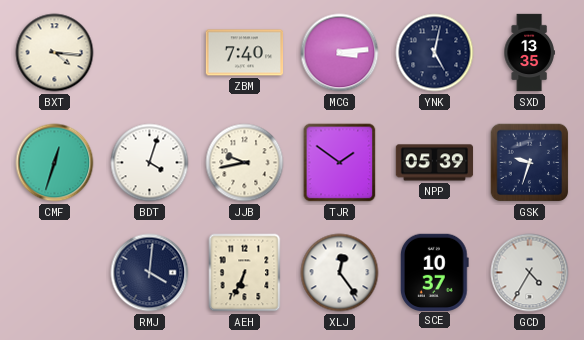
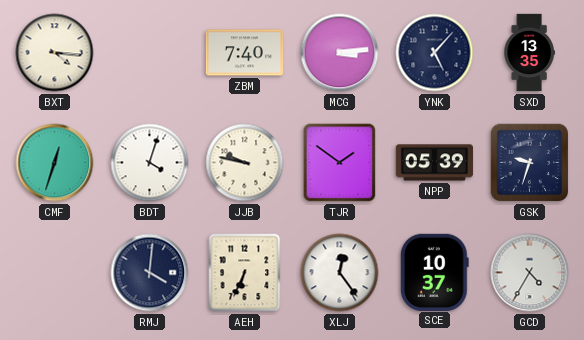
YNK: 5:02 -> 5:07
JJB: 9:43 -> 9:47
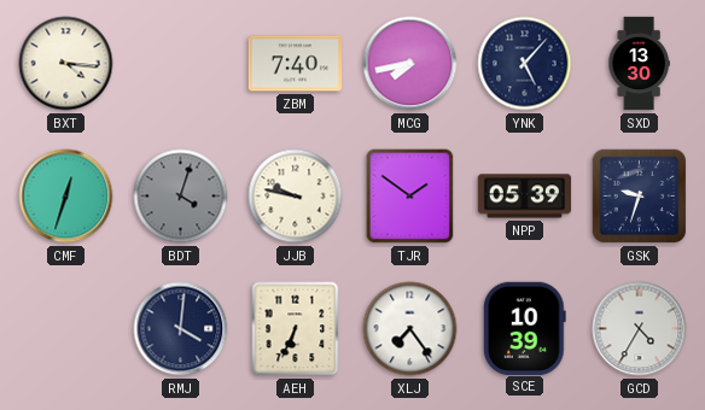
MCG: 3:14 -> 7:43
SXD: 13:35 -> 13:30
BDT dial: white -> grey
XLJ: 12:24 -> 7:24
SCE: 10:37 -> 10:39
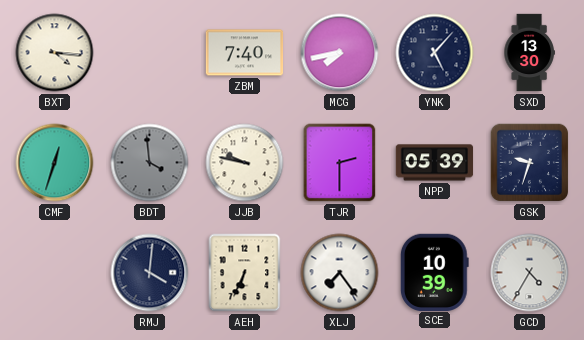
BDT: 4:03 -> 3:59
TJR: 1:51 -> 2:30
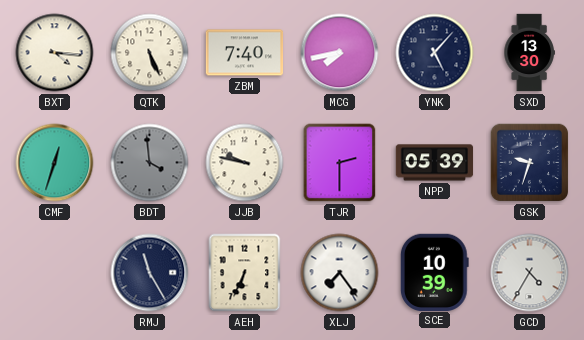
QTK: none -> 5:26
RMJ: 4:01 -> 11:25
